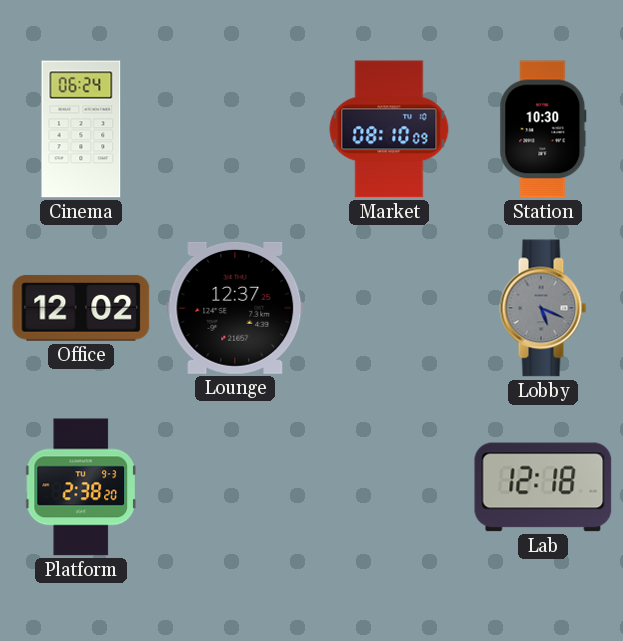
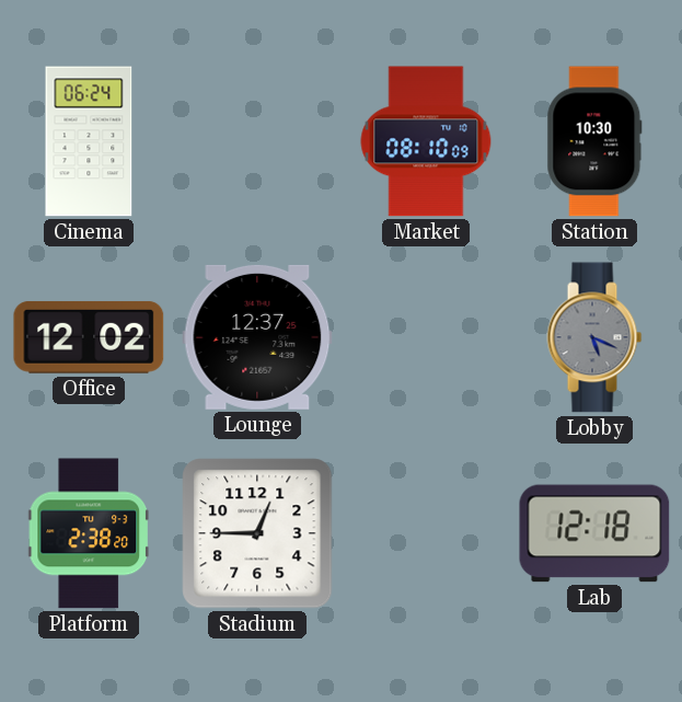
Stadium: none -> 12:45
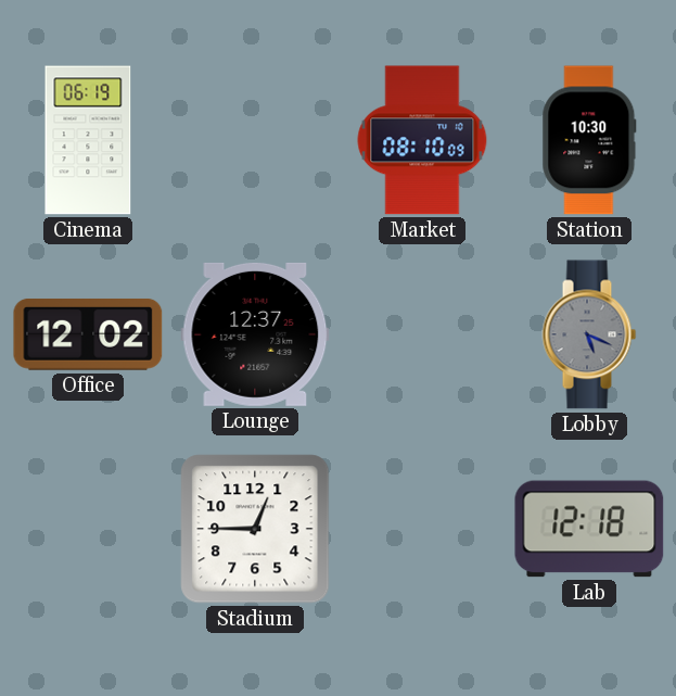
Cinema: 06:24 -> 06:19
Platform: 2:38 -> none
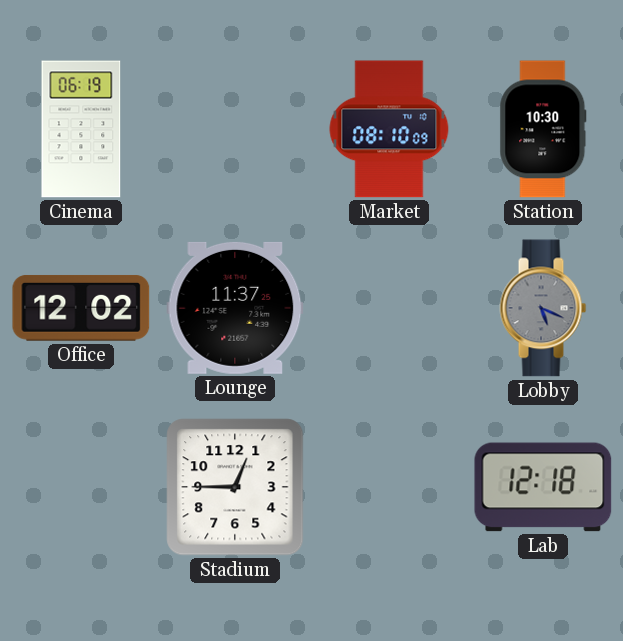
Lounge: 12:37 -> 11:37
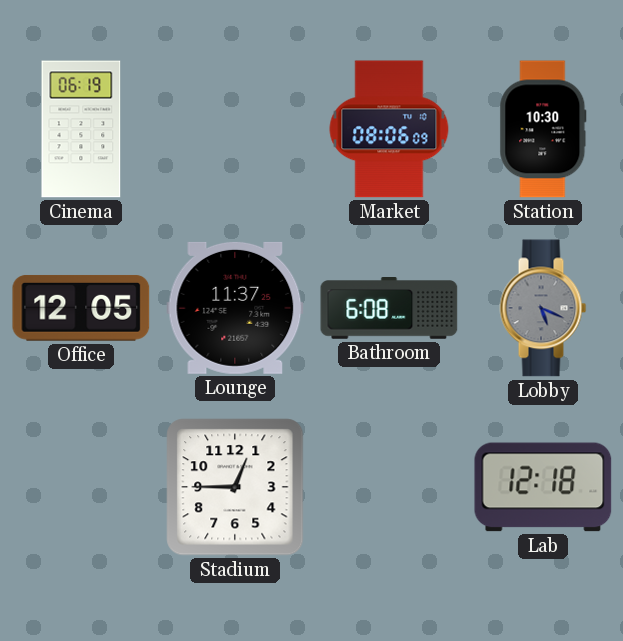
Market: 08:10 -> 08:06
Office: 12:02 -> 12:05
Bathroom: none -> 6:08
